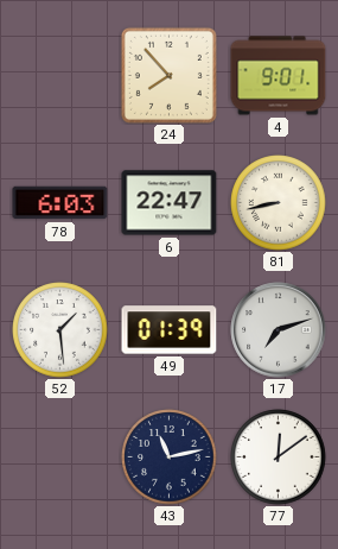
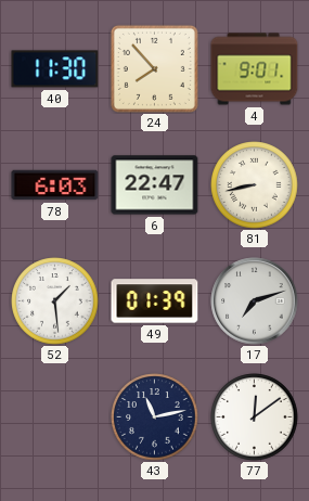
40: none -> 11:30
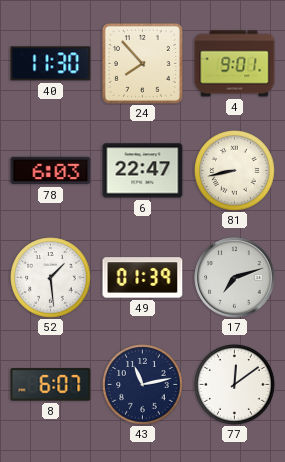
8: none -> 6:07
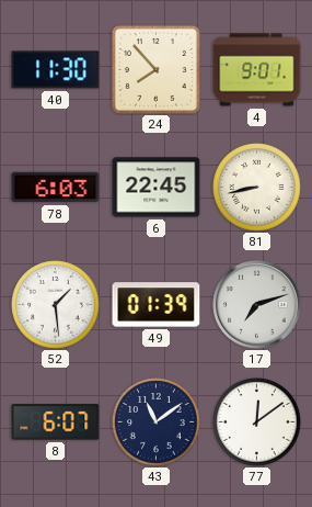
6: 22:47 -> 22:45
43: 11:13 -> 11:09
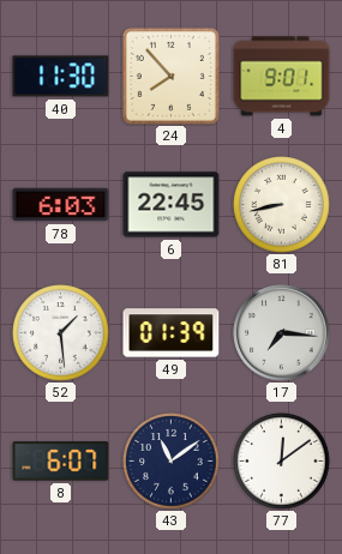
17: 7:12 -> 7:16
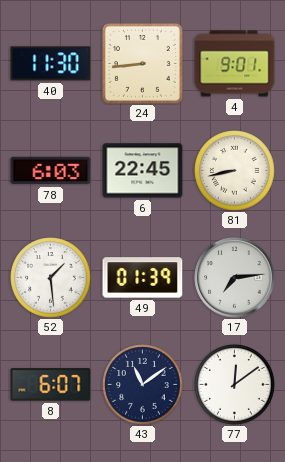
24: 7:53 -> 8:44
17: 7:16 -> 7:14
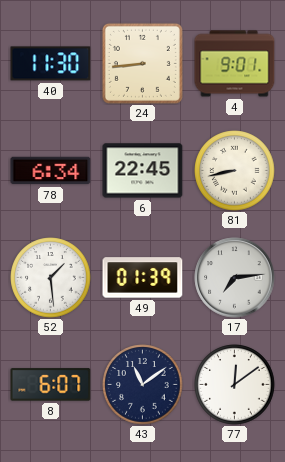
78: 6:03 -> 6:34
